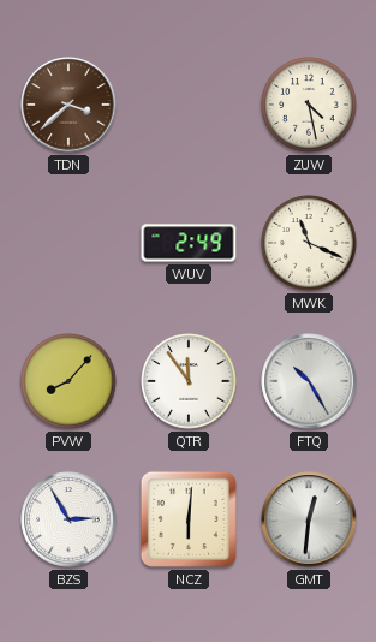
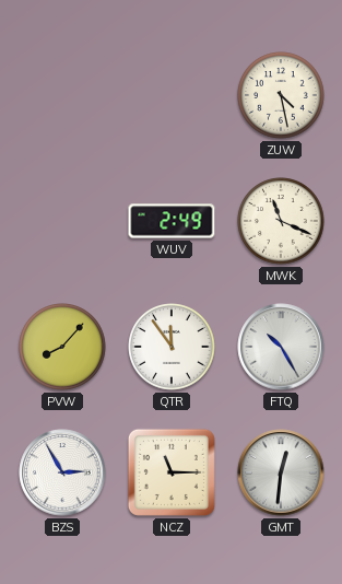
TDN: 3:38 -> none
NCZ: 6:01 -> 11:15
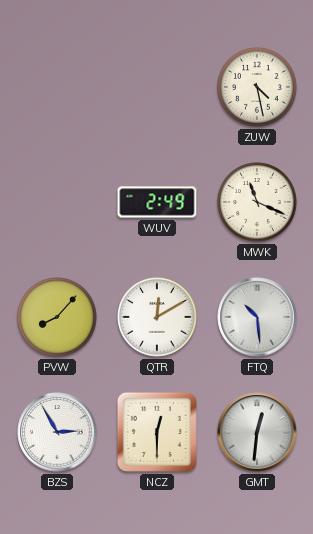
QTR: 11:54 -> 12:10
FTQ: 10:25 -> 10:29
NCZ: 11:15 -> 12:30
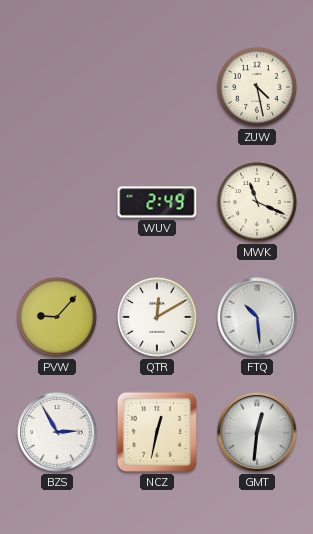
PVW: 8:07 -> 9:07
NCZ: 12:30 -> 12:32
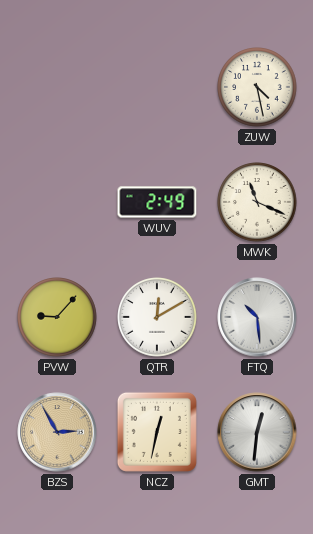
BZS dial: white -> champagne
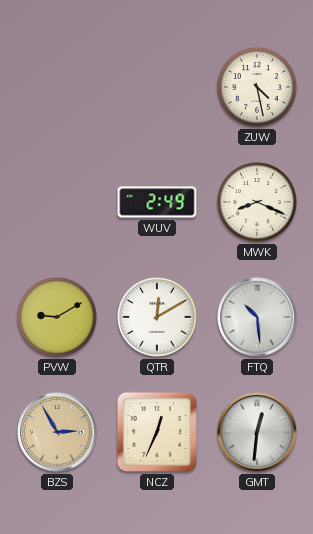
MWK: 11:19 -> 8:19
PVW: 9:07 -> 9:10
NCZ: 12:32 -> 12:34
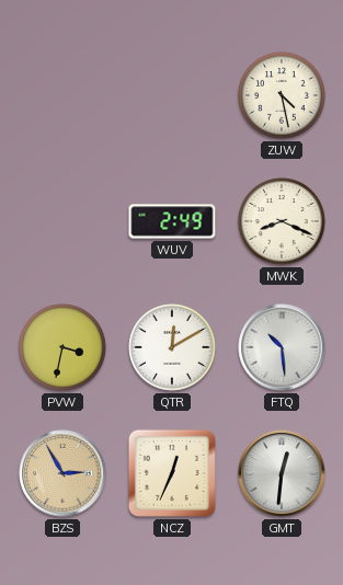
PVW: 9:10 -> 3:32
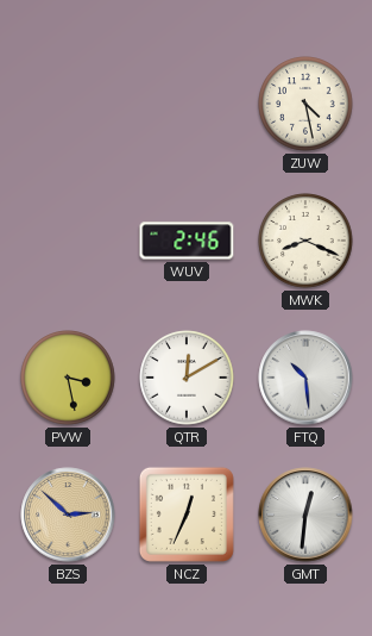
WUV: 2:49 -> 2:46
PVW: 3:32 -> 3:28
BZS: 2:55 -> 2:52
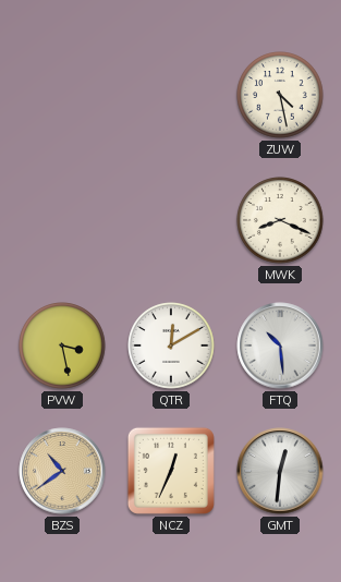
WUV: 2:46 -> none
BZS: 2:52 -> 10:39
